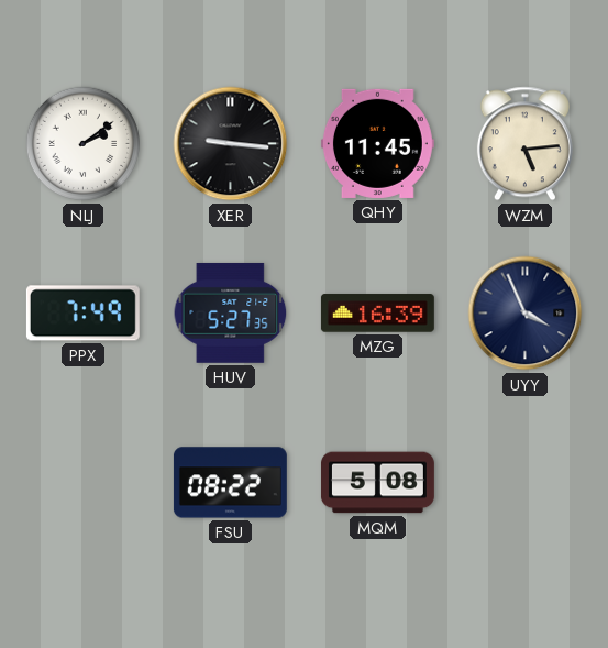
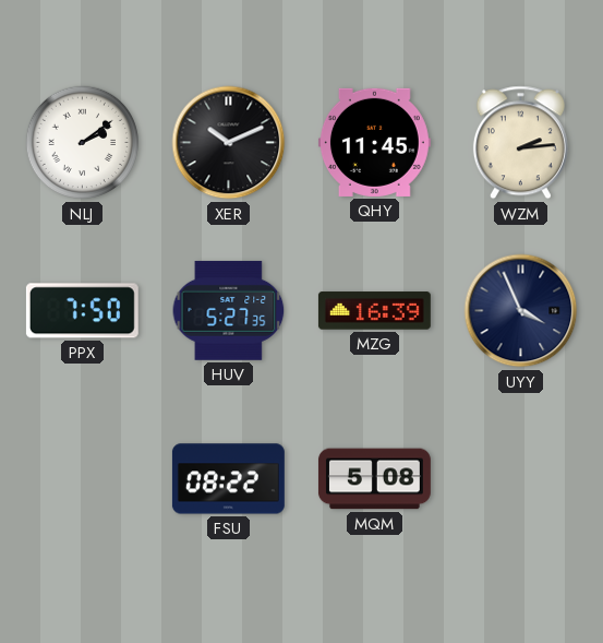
XER: 9:16 -> 10:11
WZM: 5:14 -> 2:14
PPX: 7:49 -> 7:50
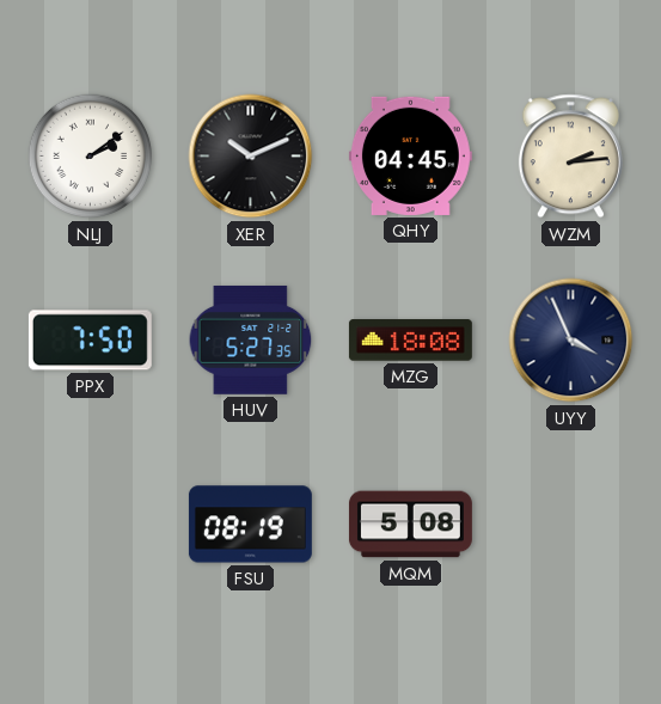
QHY: 11:45 -> 04:45
MZG: 16:39 -> 18:08
FSU: 08:22 -> 08:19
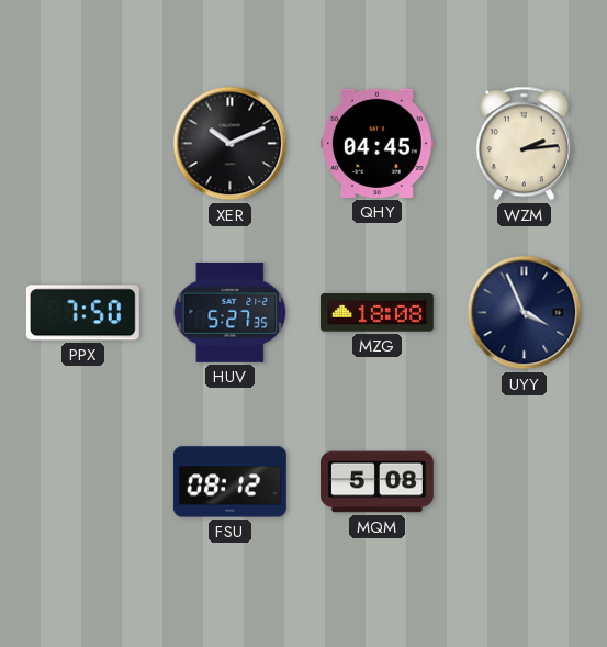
NLJ: 2:09 -> none
FSU: 08:19 -> 08:12
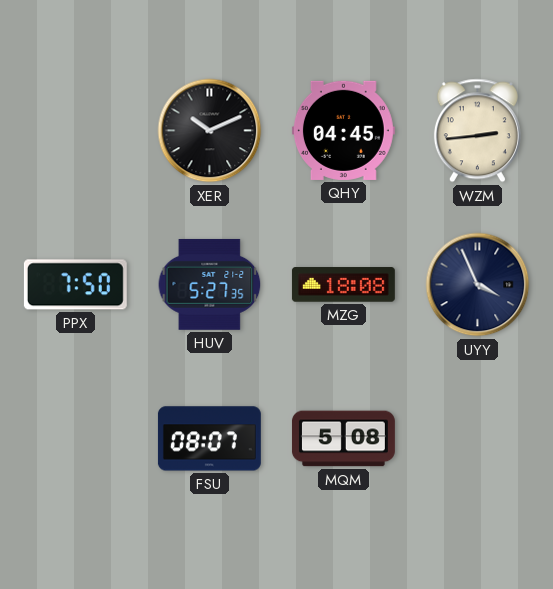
WZM: 2:14 -> 2:44
FSU: 08:12 -> 08:07
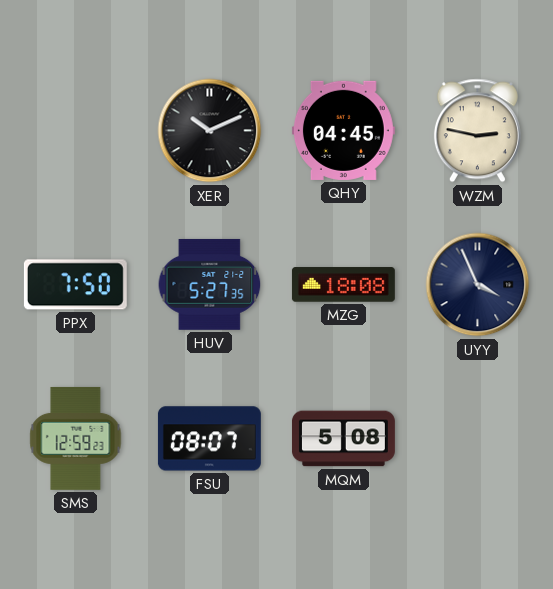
WZM: 2:44 -> 2:47
SMS: none -> 12:59
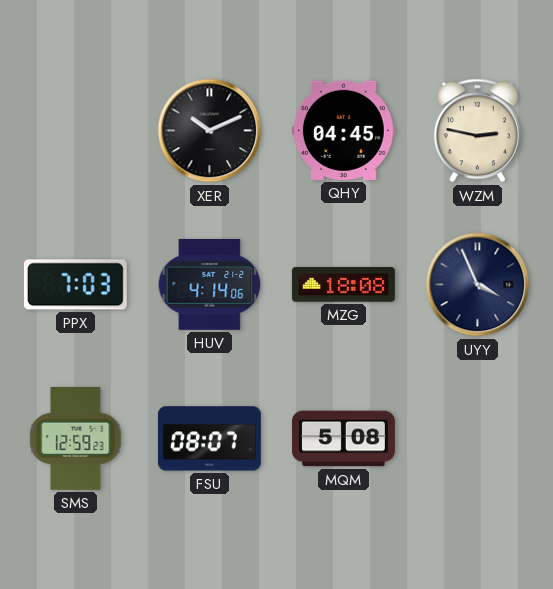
PPX: 7:50 -> 7:03
HUV: 5:27 -> 4:14
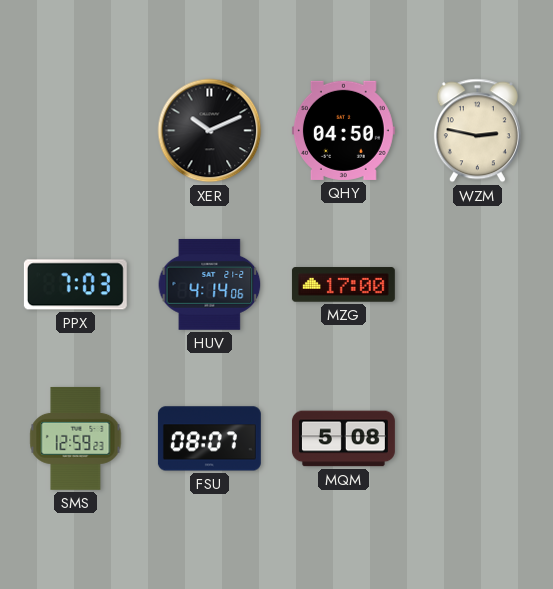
QHY: 04:45 -> 04:50
MZG: 18:08 -> 17:00
UYY: 3:56 -> none
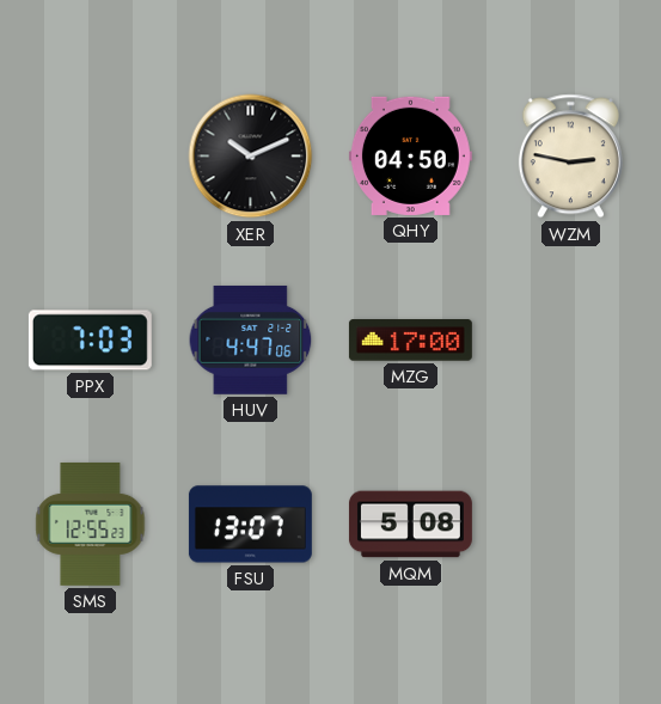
HUV: 4:14 -> 4:47
SMS: 12:59 -> 12:55
FSU: 08:07 -> 13:07
